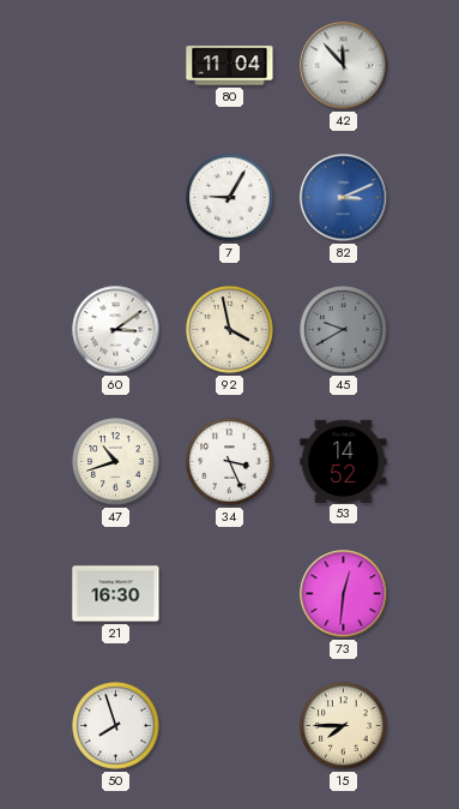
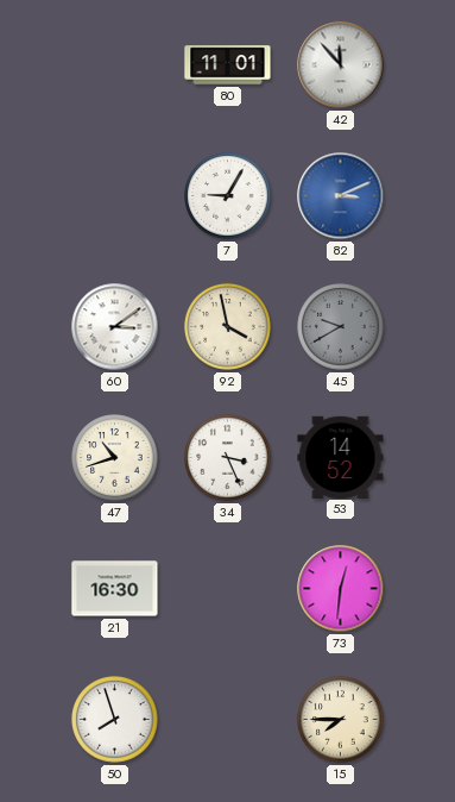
80: 11:04 -> 11:01
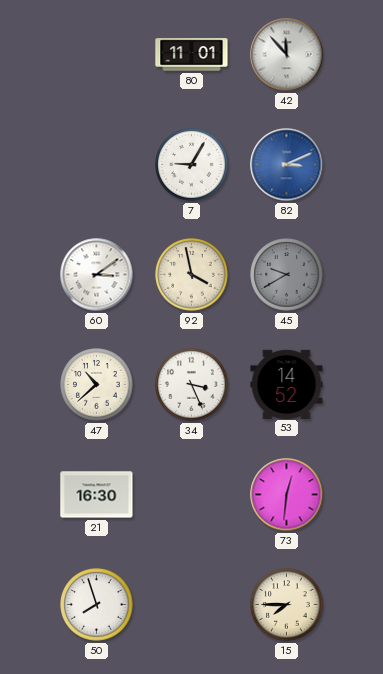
47: 10:42 -> 10:38
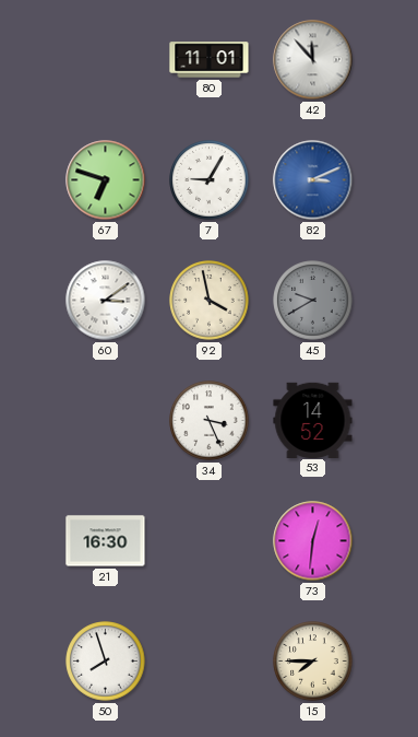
67: none -> 6:48
47: 10:38 -> none
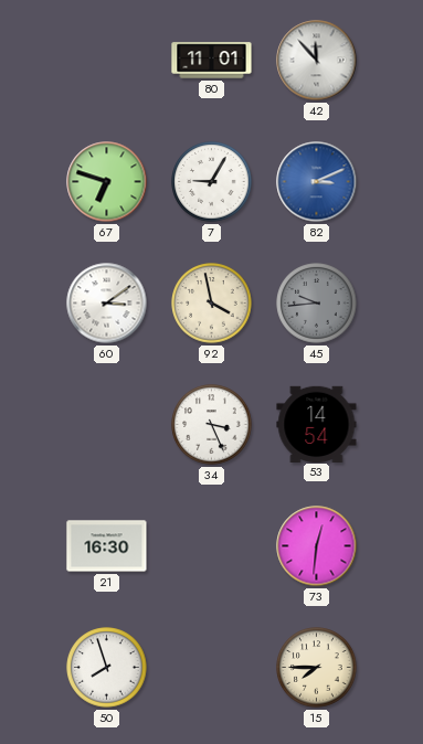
45: 9:40 -> 9:44
53: 14:52 -> 14:54
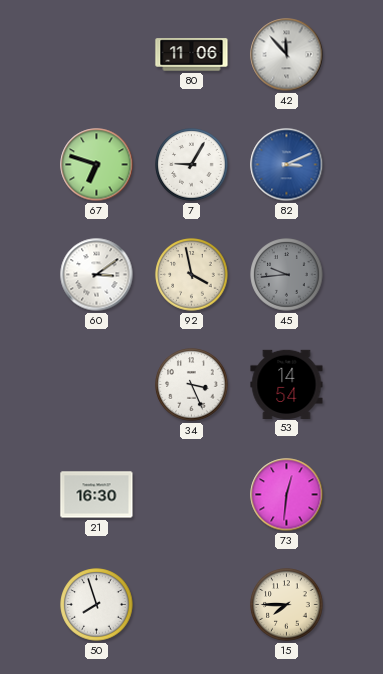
80: 11:01 -> 11:06
